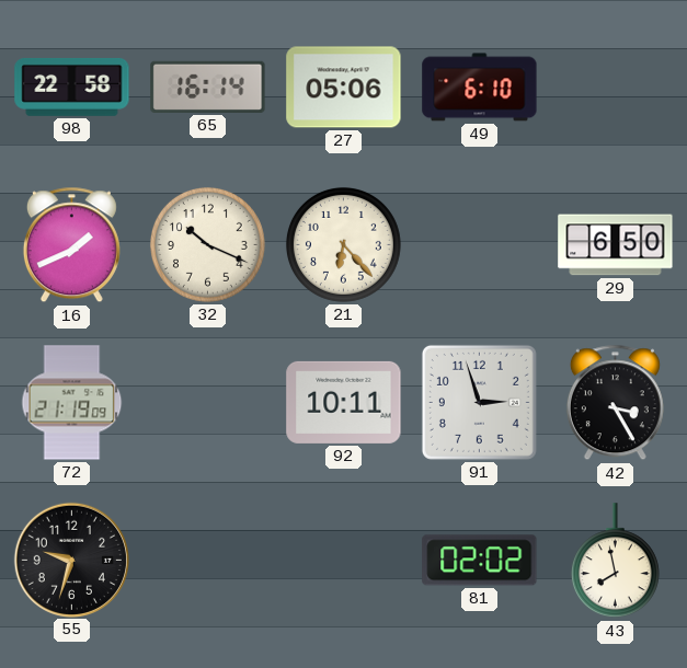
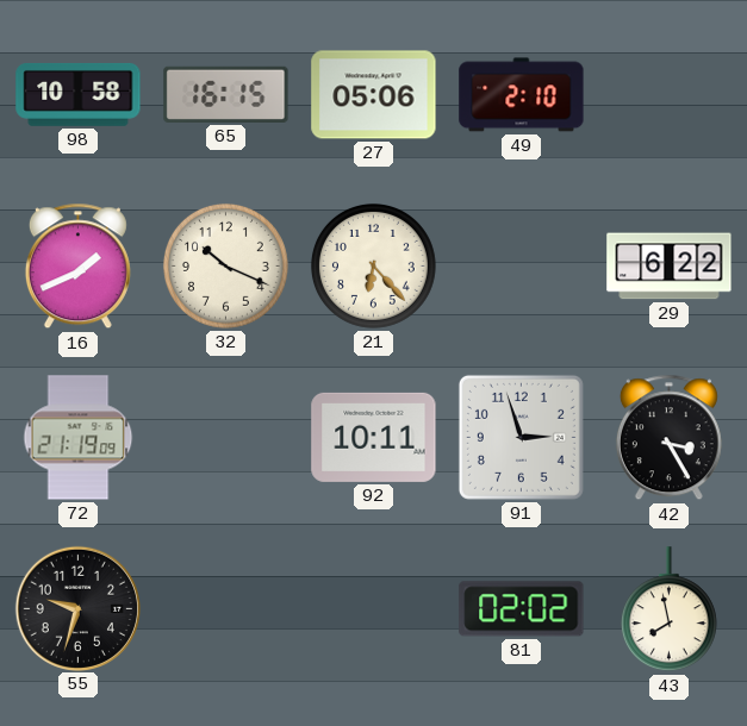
98: 22:58 -> 10:58
65: 16:14 -> 16:15
49: 6:10 -> 2:10
29: 6:50 -> 6:22
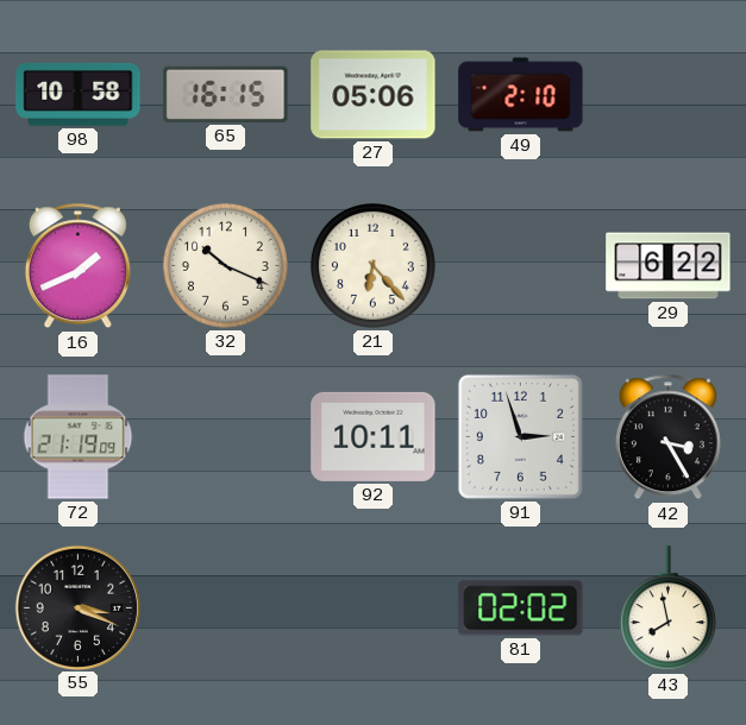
55: 9:33 -> 3:19
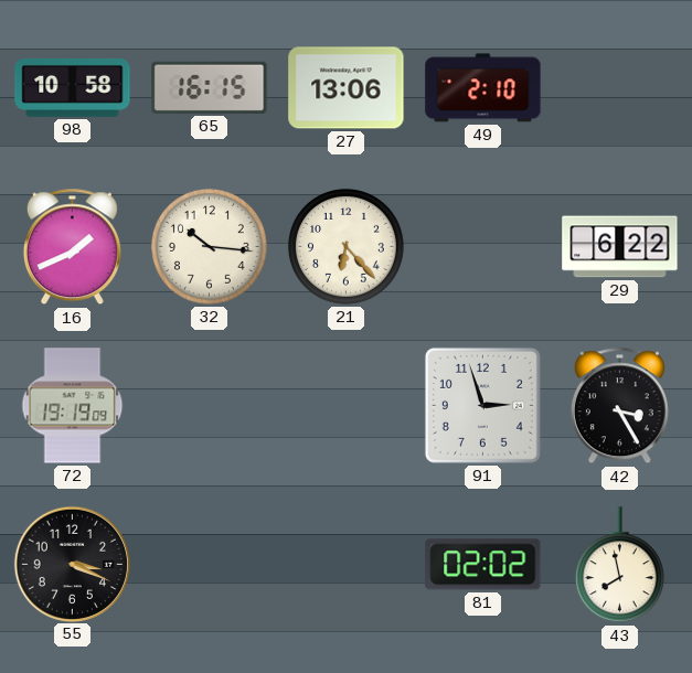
27: 05:06 -> 13:06
32: 10:19 -> 10:16
72: 21:19 -> 19:19
92: 10:11 -> none
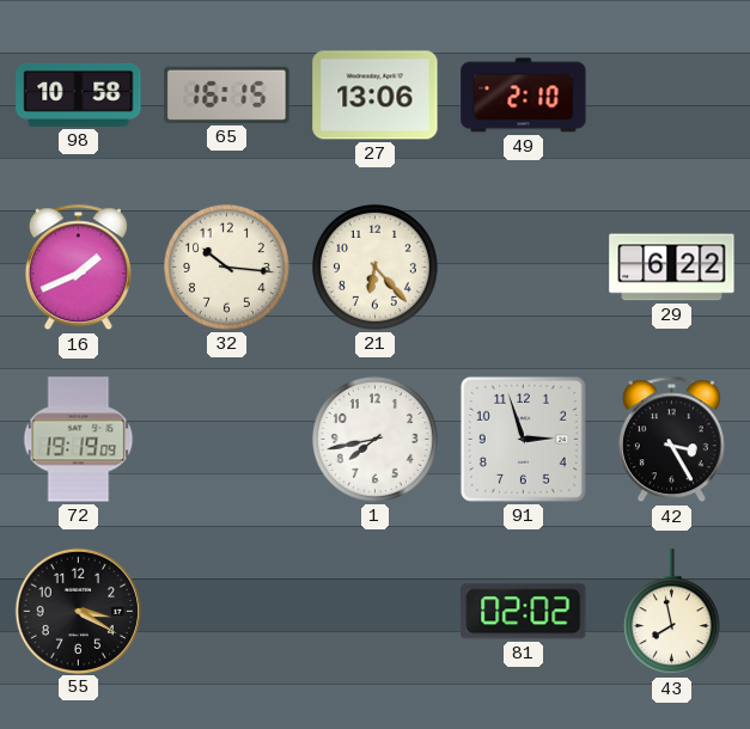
1: none -> 7:43
55: 3:19 -> 3:20
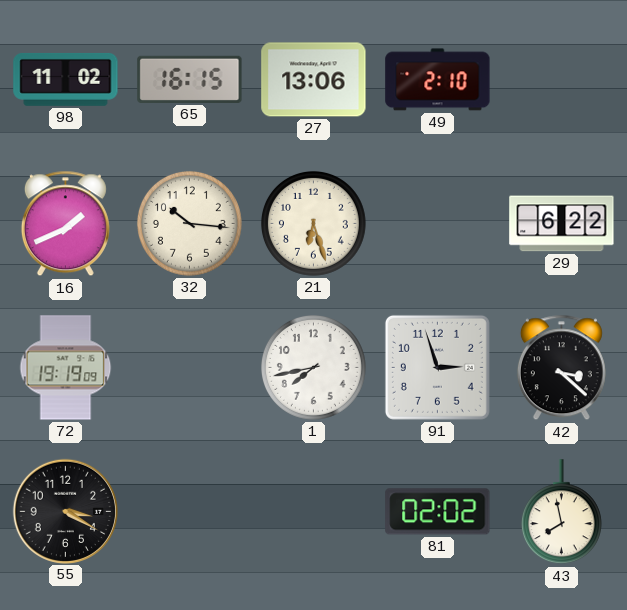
98: 10:58 -> 11:02
21: 6:23 -> 6:27
42: 3:25 -> 3:22
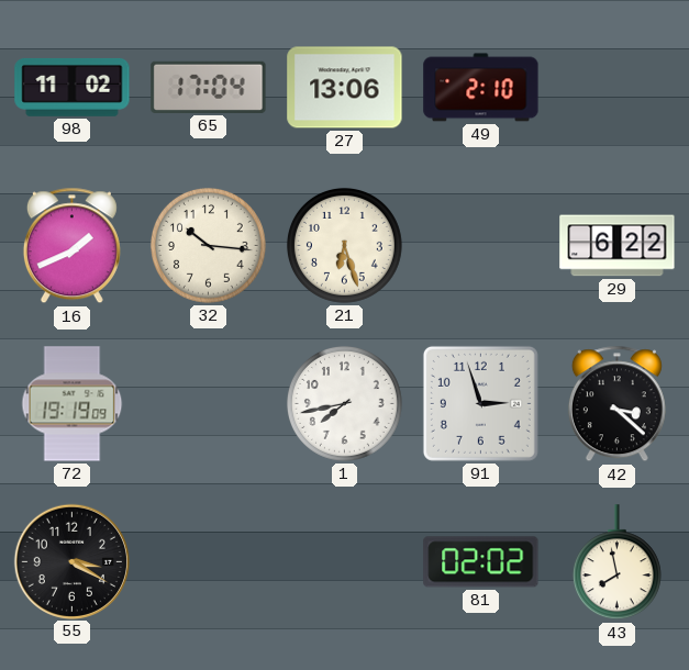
65: 16:15 -> 17:04
